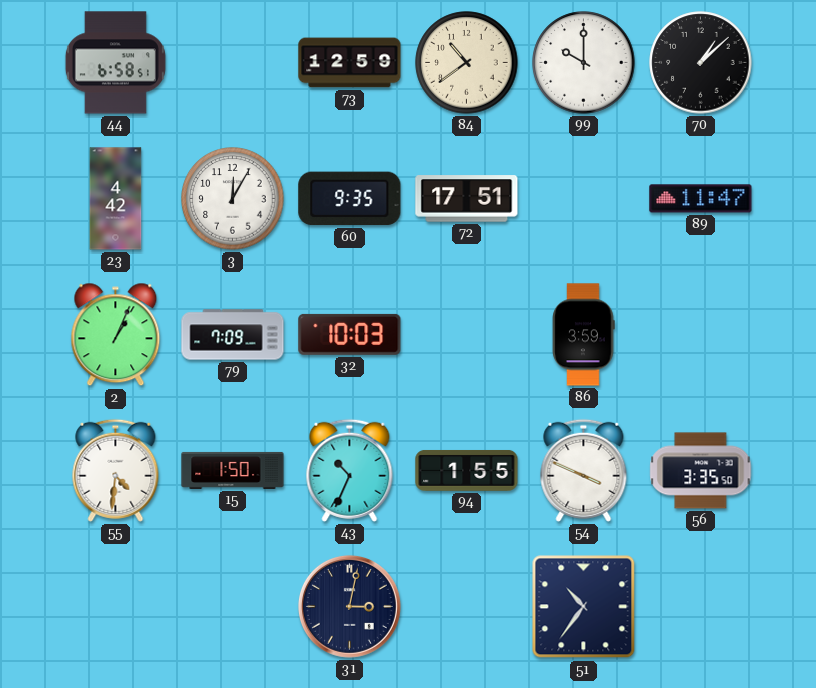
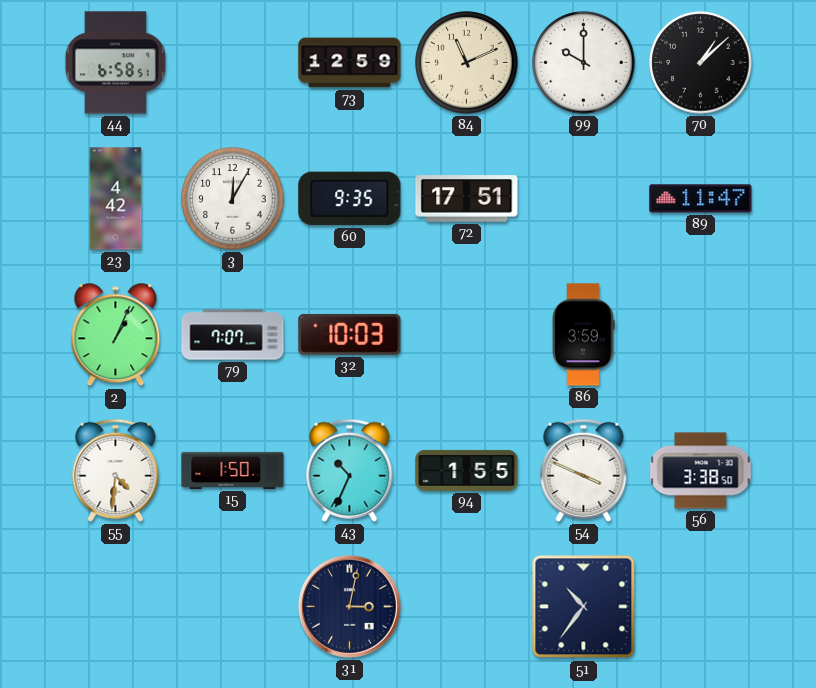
84: 10:39 -> 11:11
79: 7:09 -> 7:07
56: 3:35 -> 3:38
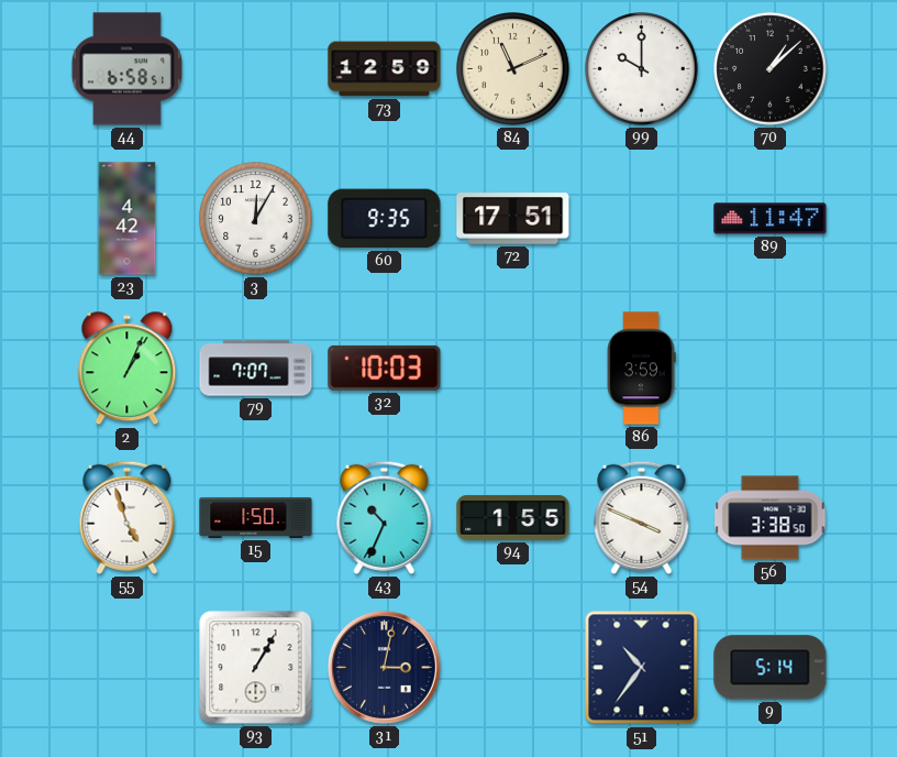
55: 4:31 -> 4:57
93: none -> 1:05
9: none -> 5:14
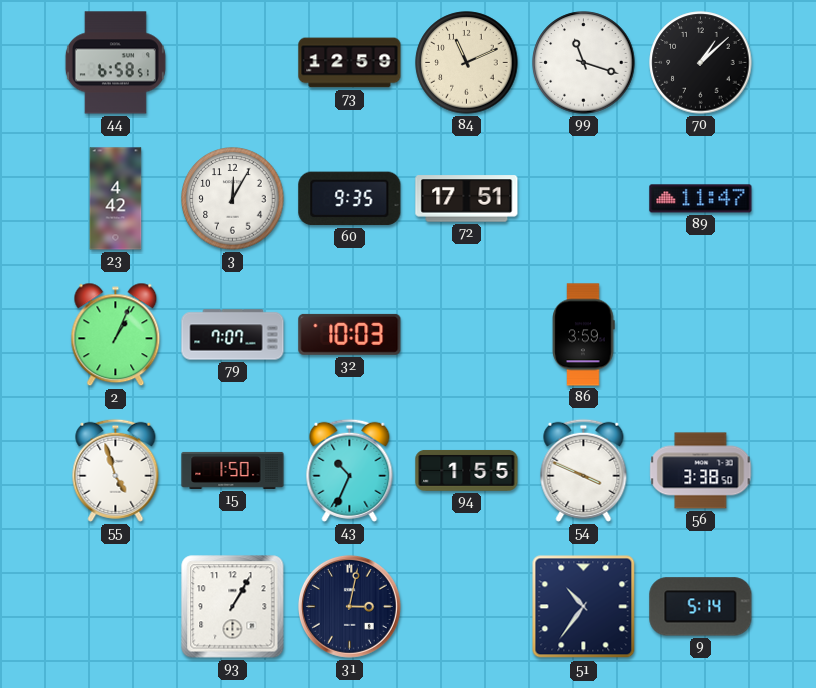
99: 10:00 -> 11:18
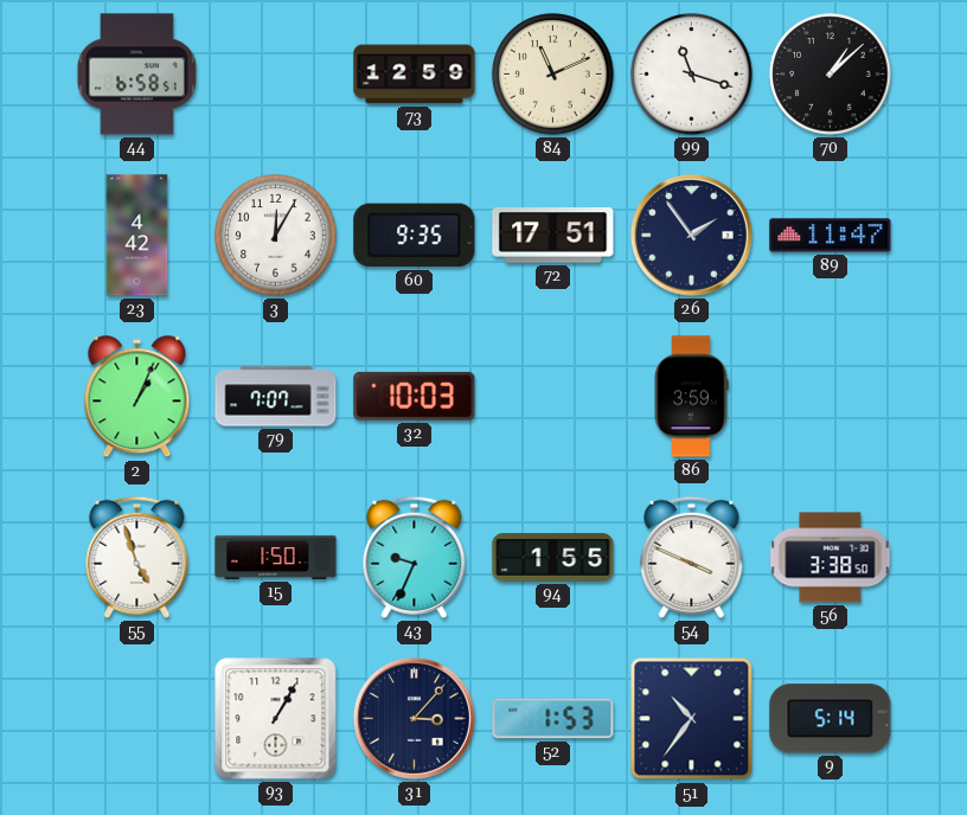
26: none -> 1:54
43: 10:34 -> 9:34
31: 3:02 -> 3:07
52: none -> 1:53
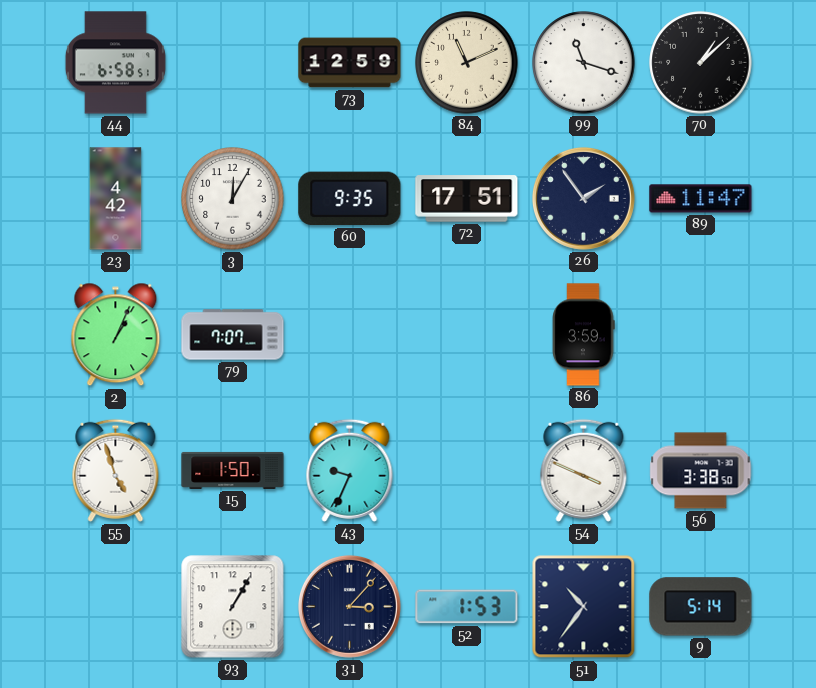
32: 10:03 -> none
94: 1:55 -> none
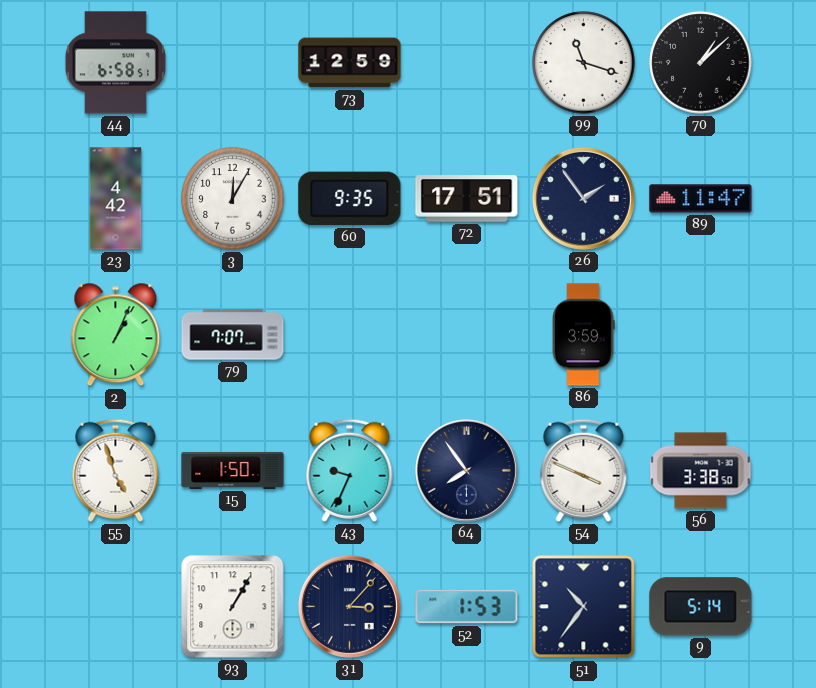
84: 11:11 -> none
64: none -> 7:54
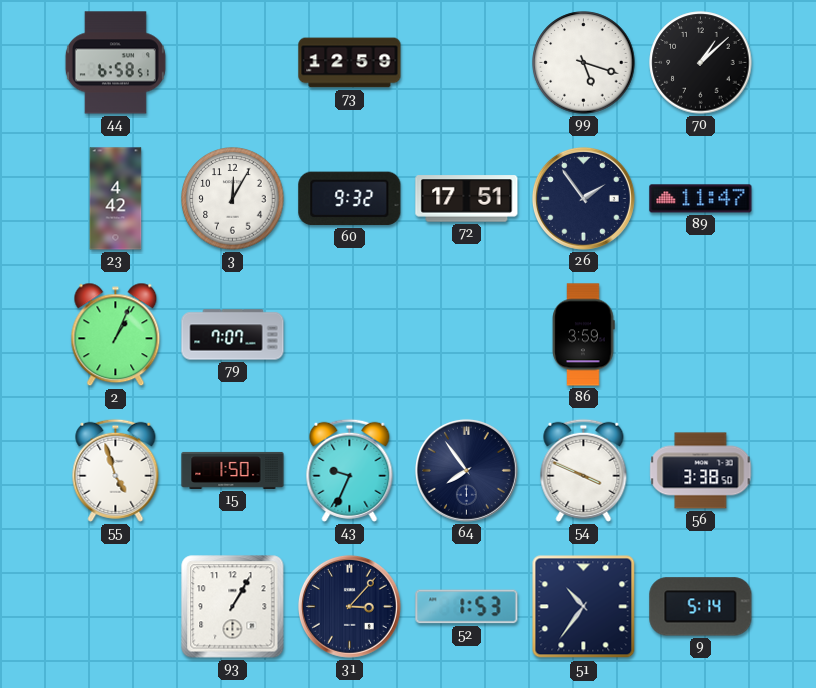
99: 11:18 -> 5:18
60: 9:35 -> 9:32
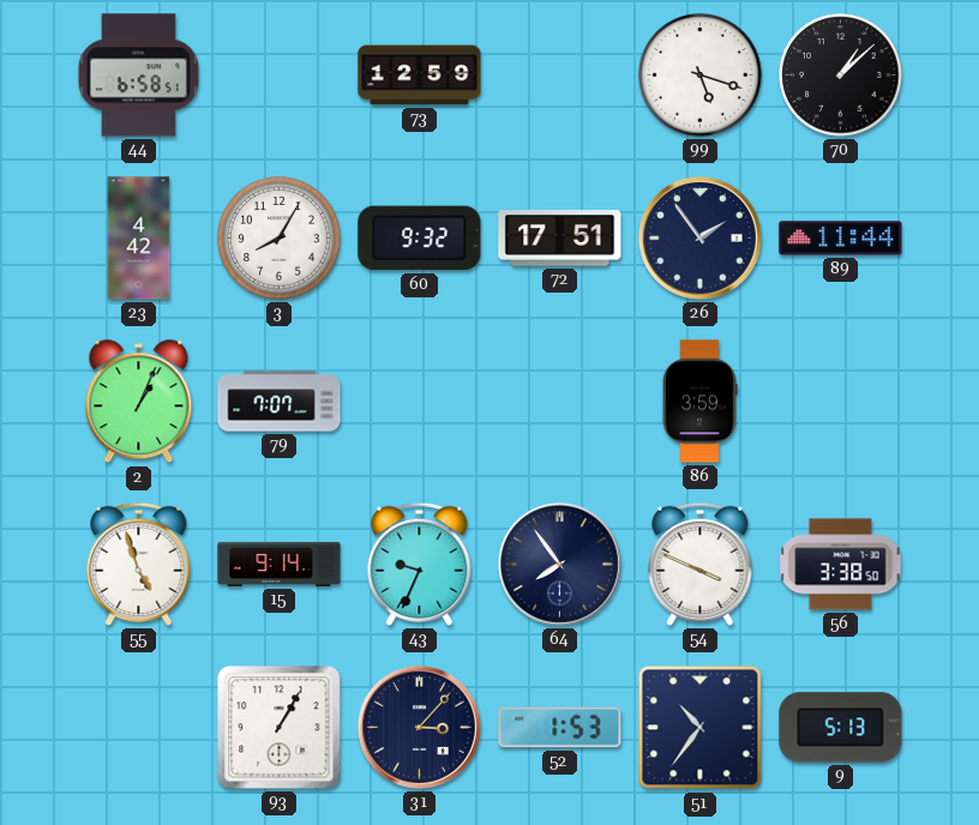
3: 12:05 -> 8:05
89: 11:47 -> 11:44
15: 1:50 -> 9:14
9: 5:14 -> 5:13
